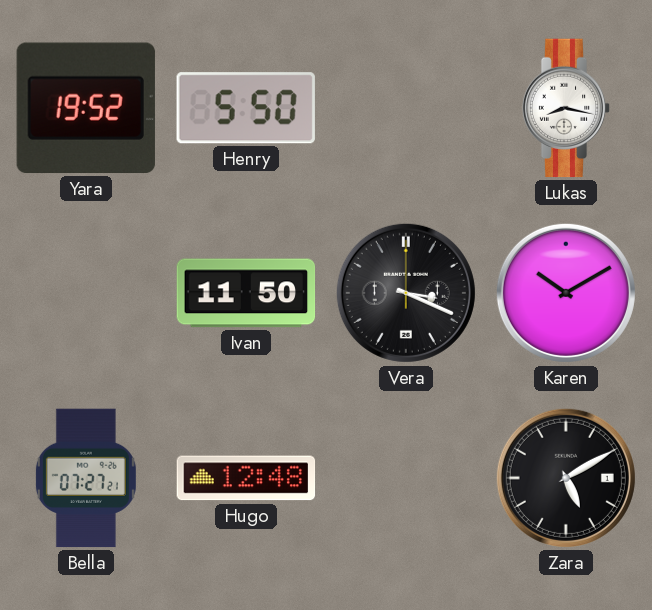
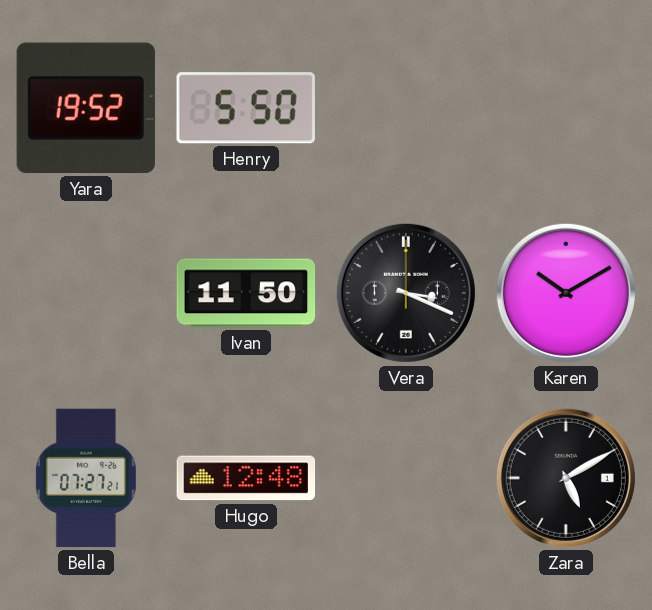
Lukas: 8:17 -> none
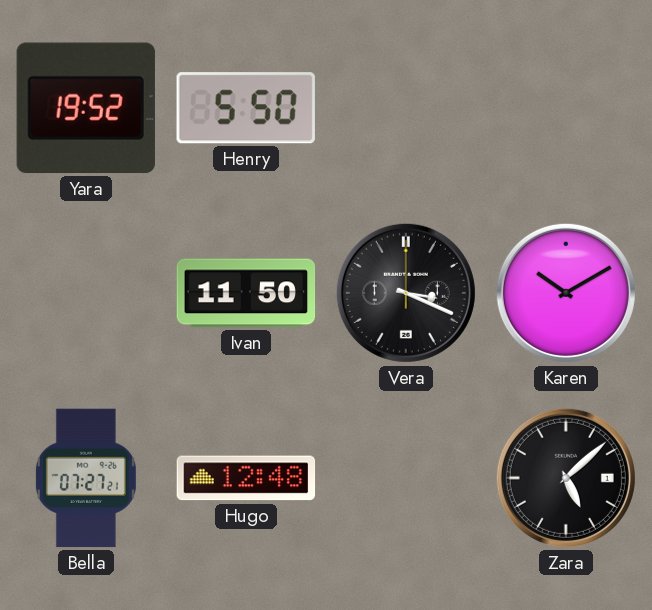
Zara: 5:10 -> 5:08
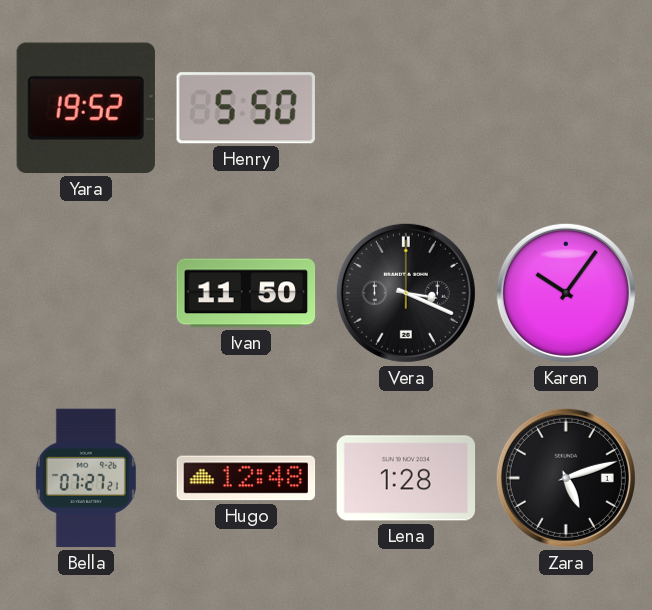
Karen: 10:10 -> 10:06
Lena: none -> 1:28
Zara: 5:08 -> 5:12
